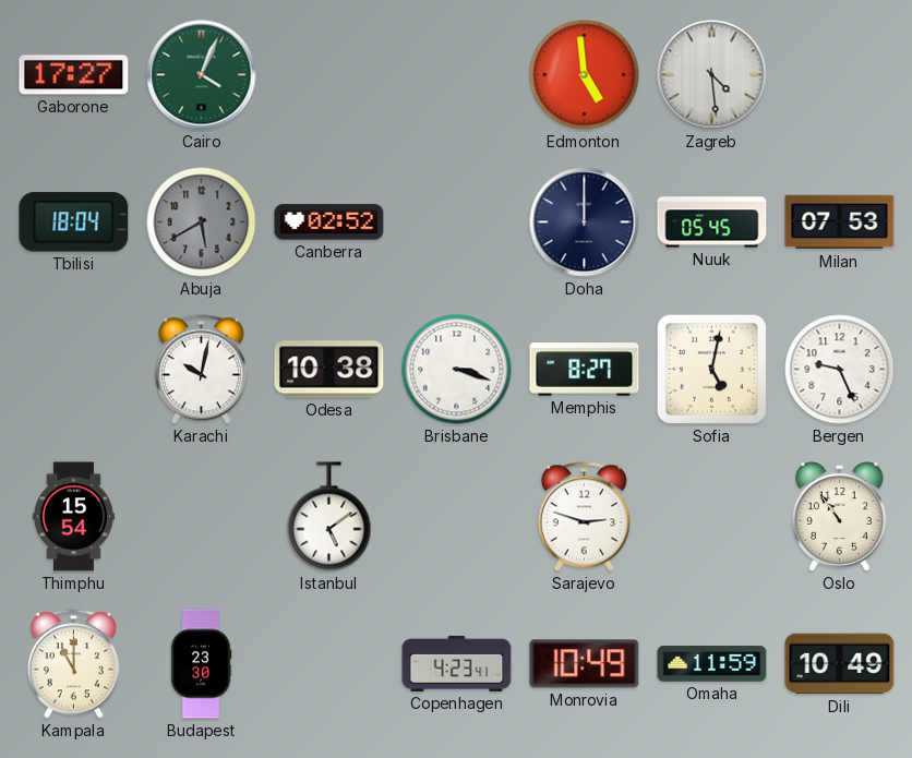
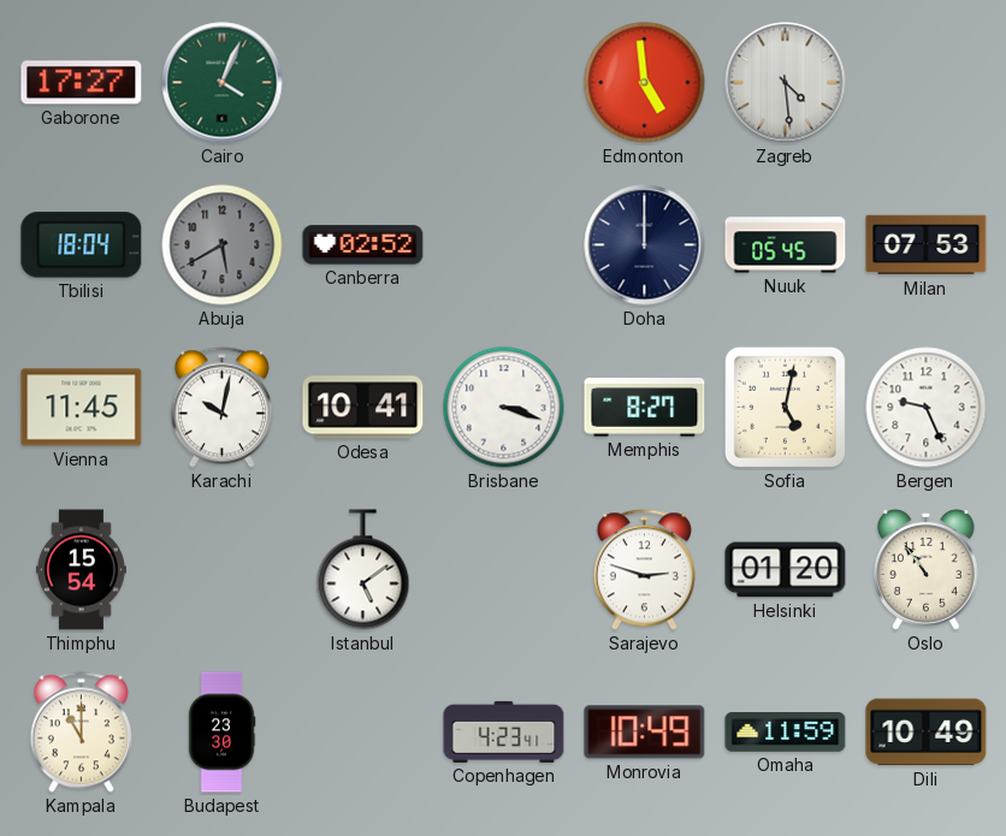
Vienna: none -> 11:45
Odesa: 10:38 -> 10:41
Helsinki: none -> 01:20
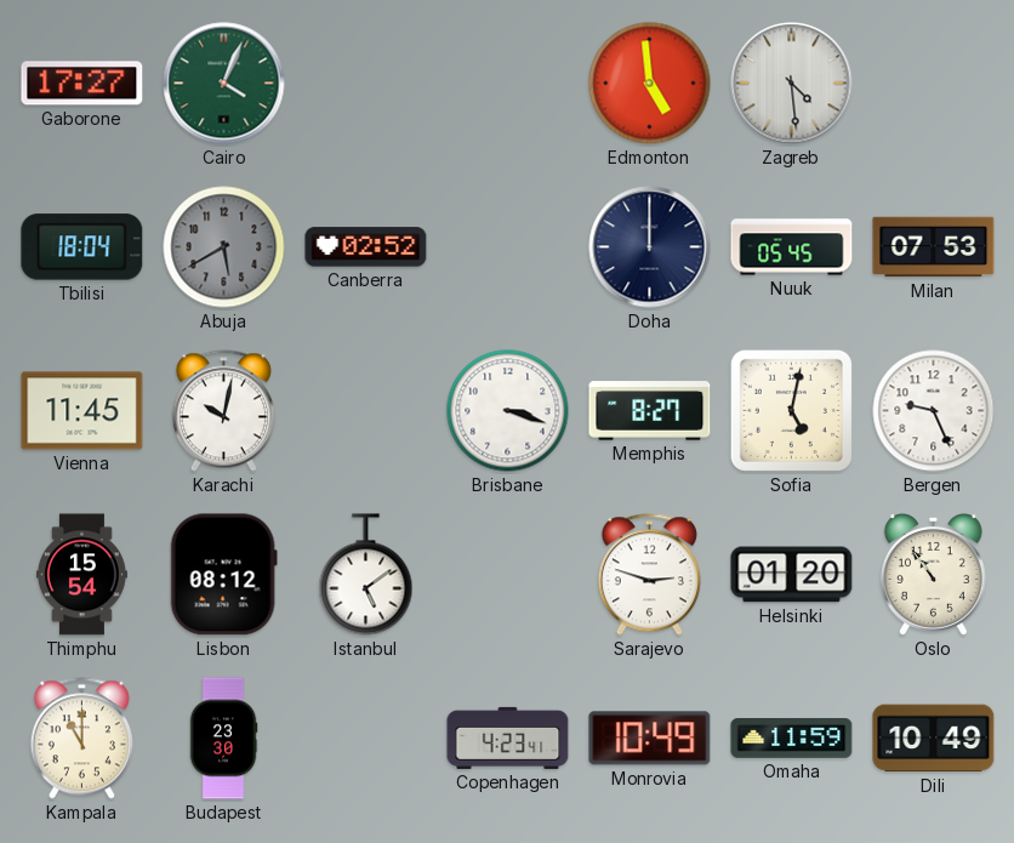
Odesa: 10:41 -> none
Lisbon: none -> 08:12
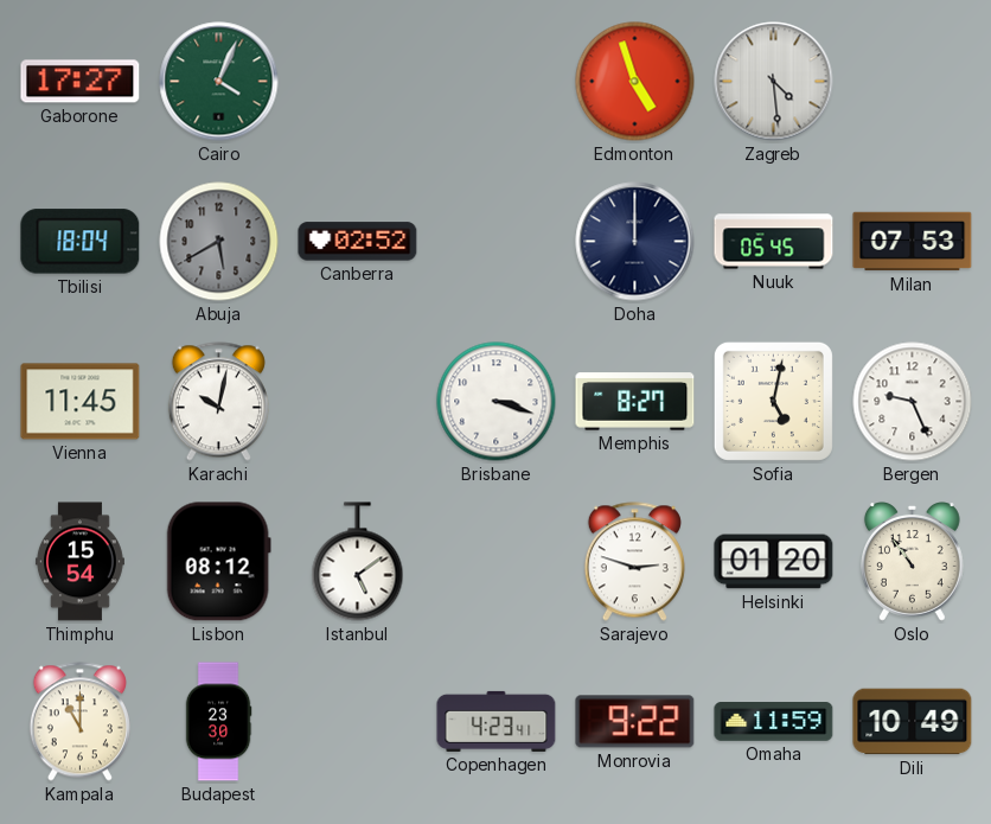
Edmonton: 4:59 -> 4:57
Monrovia: 10:49 -> 9:22
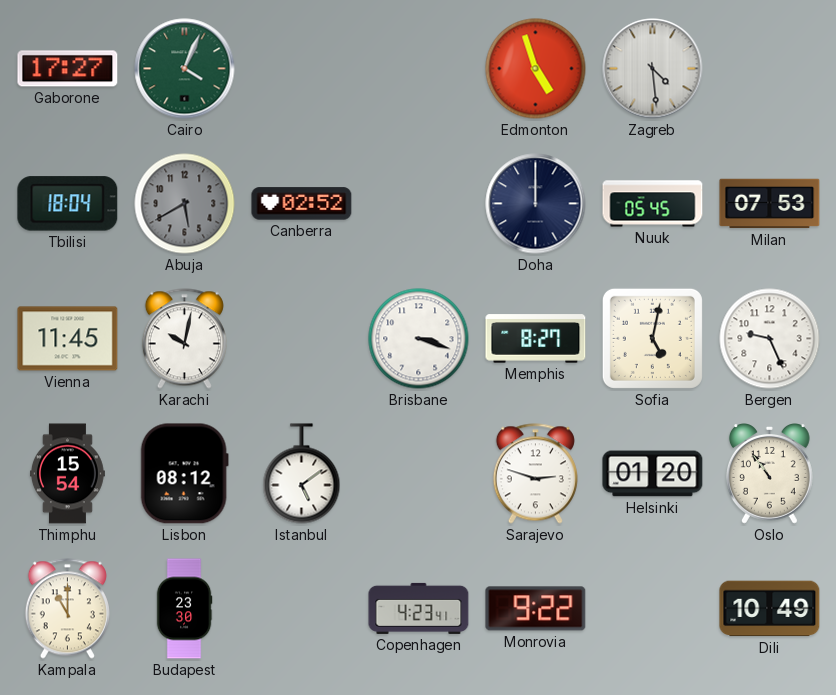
Omaha: 11:59 -> none
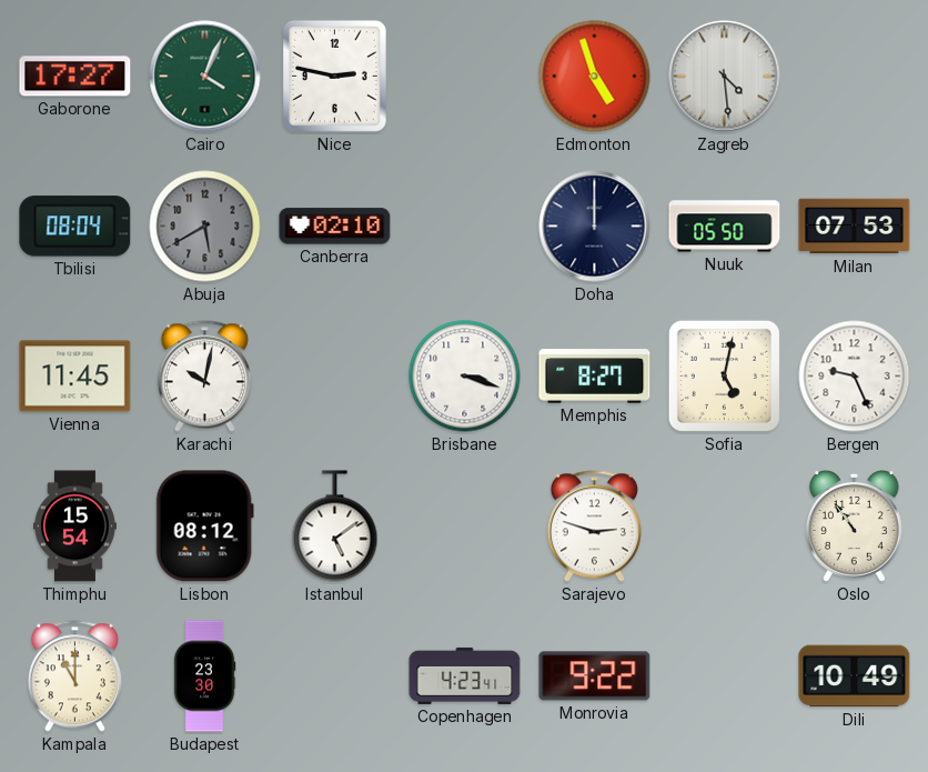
Nice: none -> 2:47
Tbilisi: 18:04 -> 08:04
Canberra: 02:52 -> 02:10
Nuuk: 05:45 -> 05:50
Helsinki: 01:20 -> none
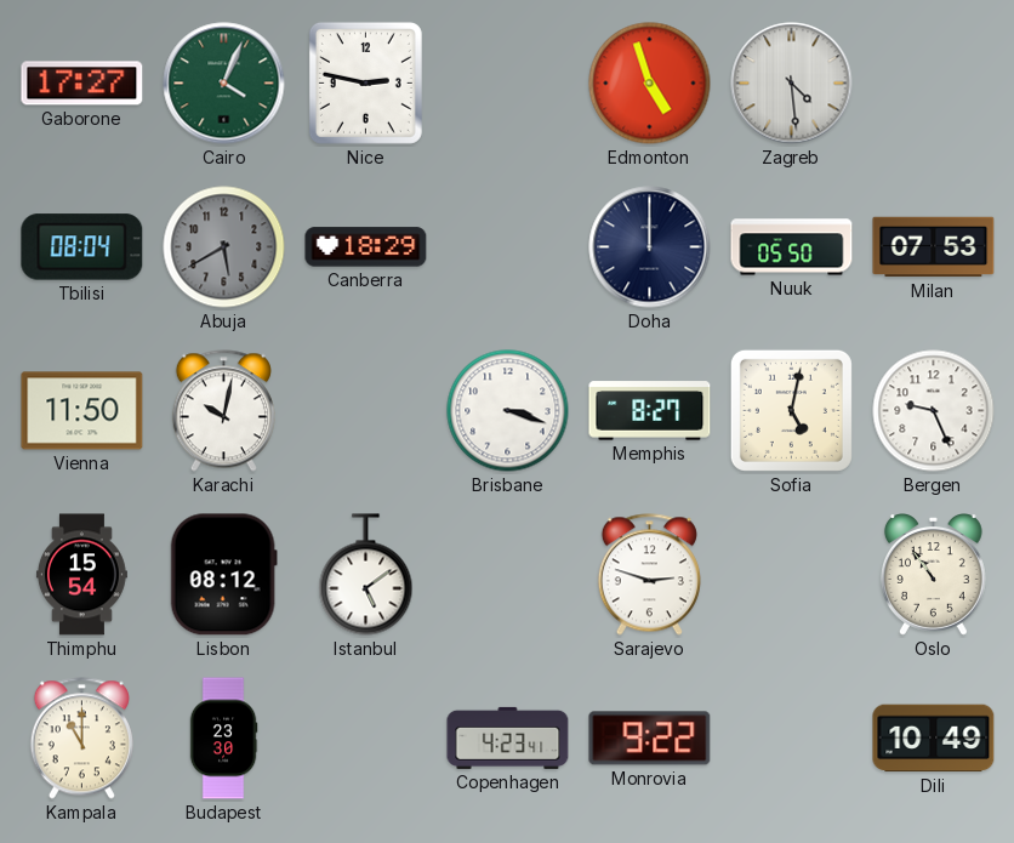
Canberra: 02:10 -> 18:29
Vienna: 11:45 -> 11:50
